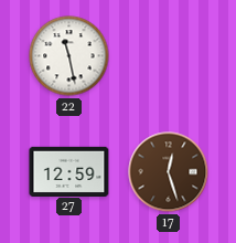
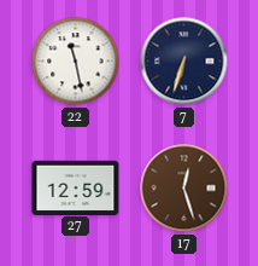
7: none -> 6:33
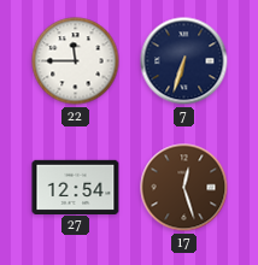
22: 11:28 -> 11:45
27: 12:59 -> 12:54
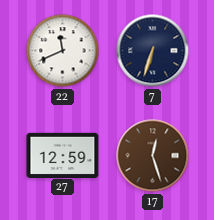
22: 11:45 -> 11:41
27: 12:54 -> 12:59
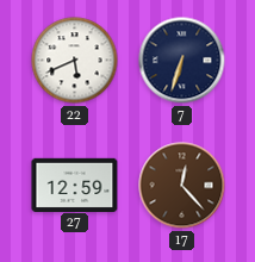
22: 11:41 -> 5:41
17: 12:27 -> 12:23
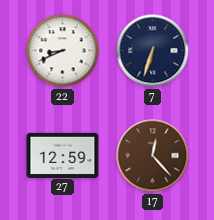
22: 5:41 -> 8:41
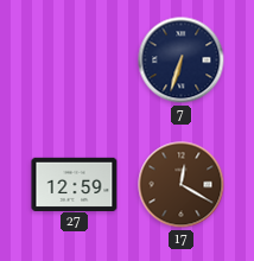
22: 8:41 -> none
17: 12:23 -> 12:20
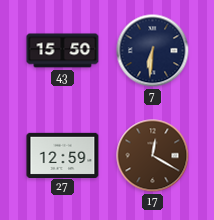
43: none -> 15:50
7: 6:33 -> 6:31
